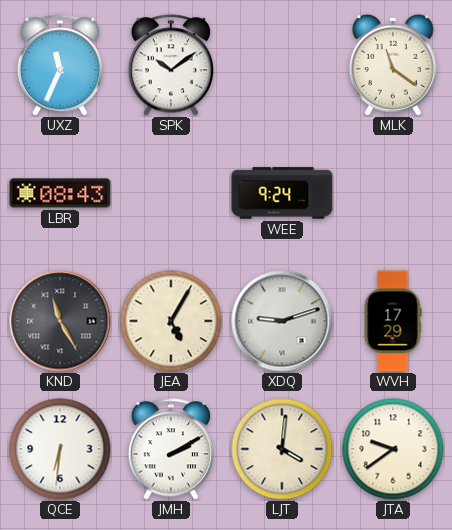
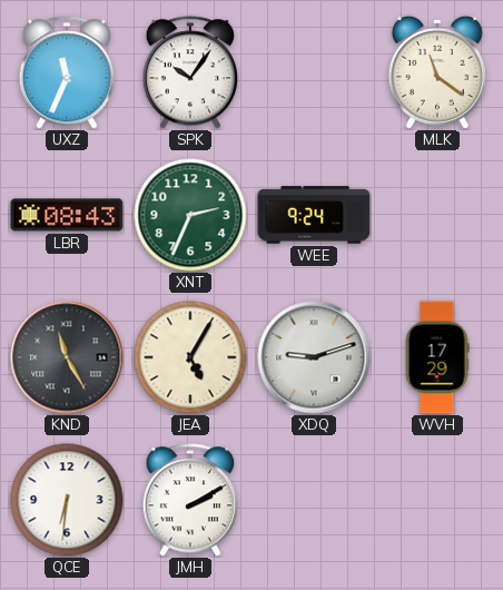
SPK: 10:09 -> 10:06
XNT: none -> 2:34
LJT: 4:01 -> none
JTA: 9:39 -> none
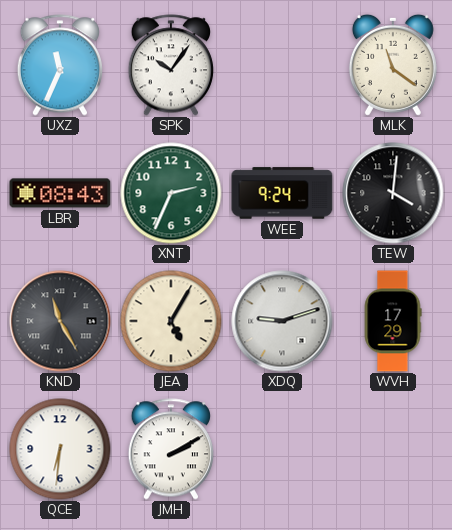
TEW: none -> 4:01
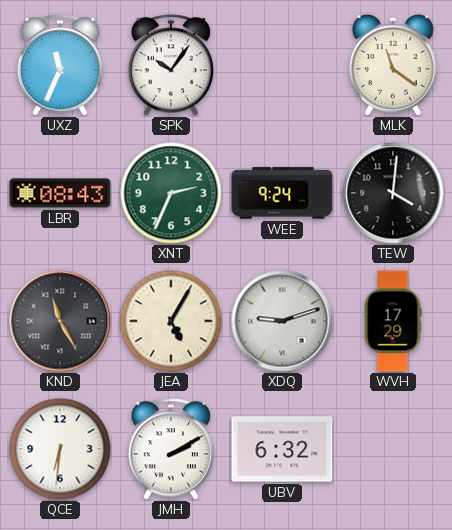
UBV: none -> 6:32
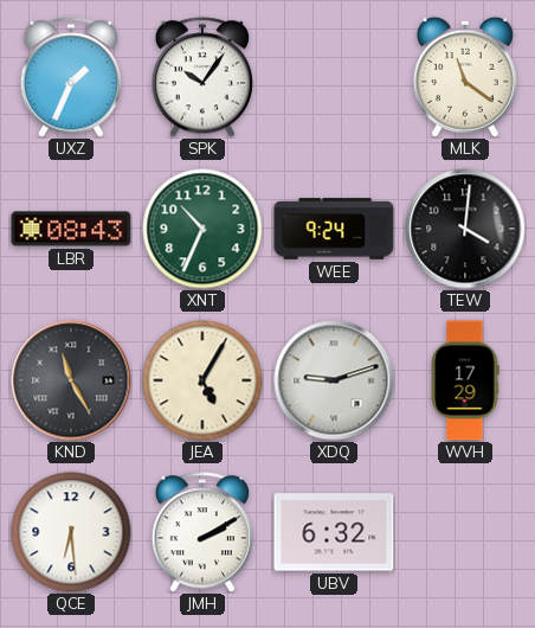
UXZ: 11:34 -> 1:34
XNT: 2:34 -> 10:34
QCE: 6:31 -> 6:29
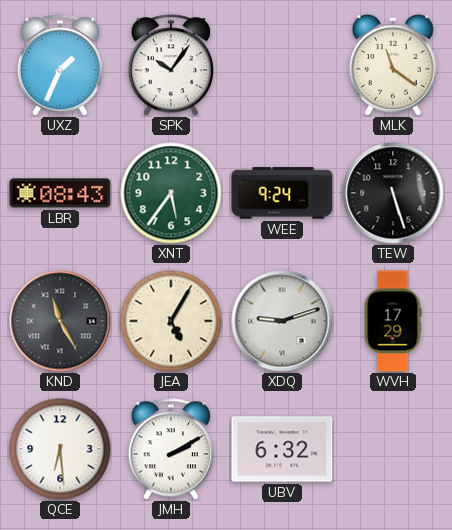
XNT: 10:34 -> 5:36
TEW: 4:01 -> 5:27
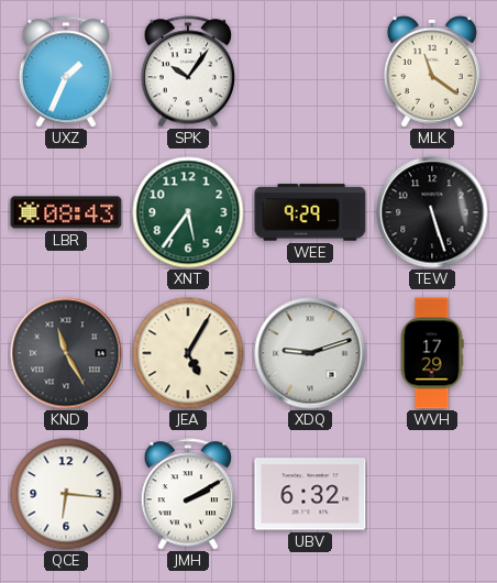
WEE: 9:24 -> 9:29
QCE: 6:29 -> 6:16
